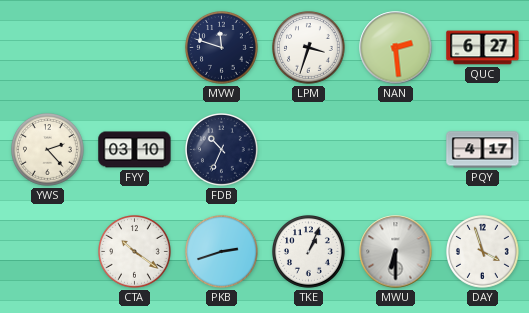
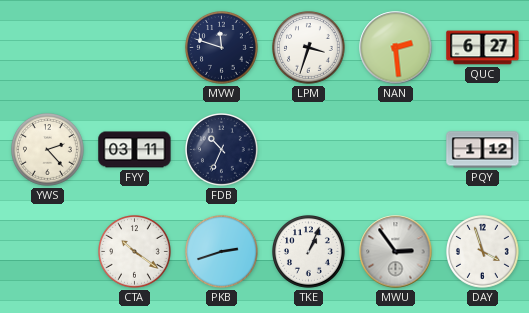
FYY: 03:10 -> 03:11
PQY: 4:17 -> 1:12
MWU: 6:30 -> 2:54
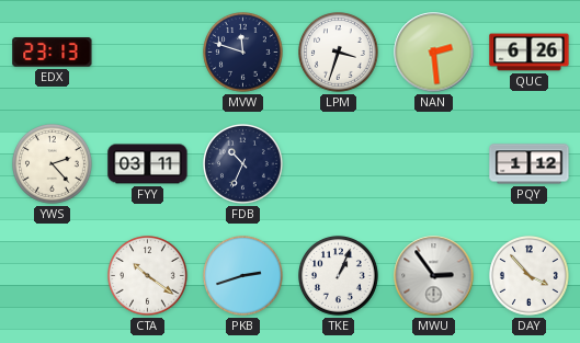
EDX: none -> 23:13
QUC: 6:27 -> 6:26
DAY: 3:57 -> 3:53
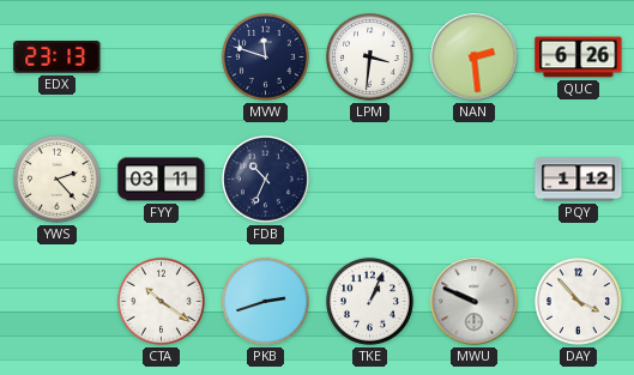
LPM: 3:33 -> 3:31
MWU: 2:54 -> 9:49
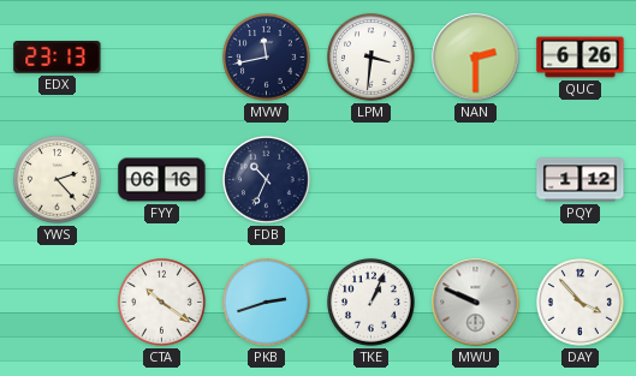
MVW: 11:48 -> 11:43
NAN: 2:29 -> 2:30
FYY: 03:11 -> 06:16
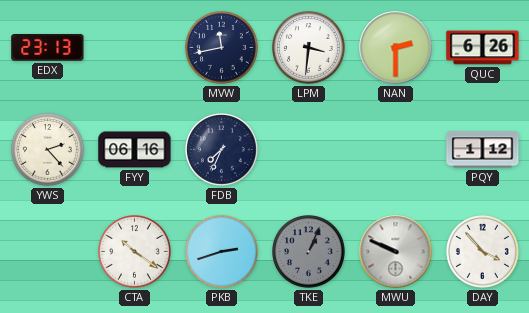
FDB: 10:34 -> 7:34
TKE dial: white -> grey
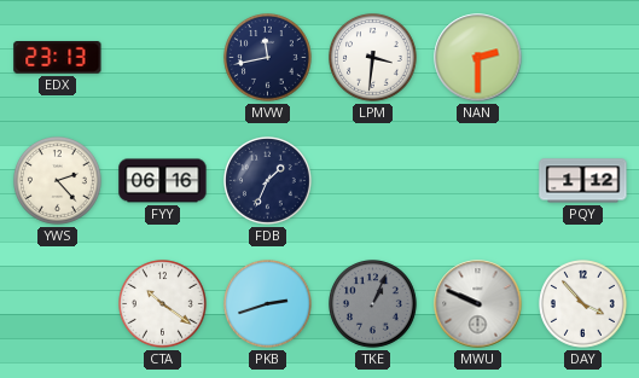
QUC: 6:26 -> none
FDB: 7:34 -> 1:34
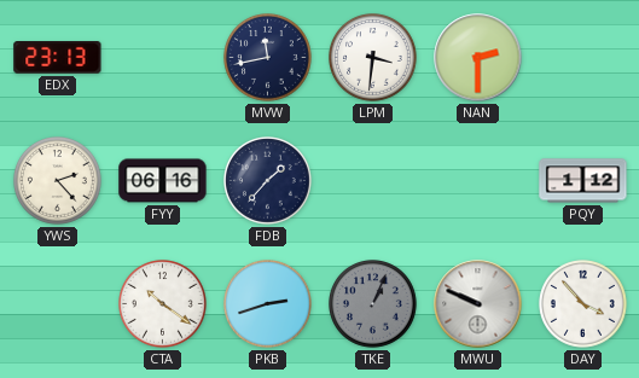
FDB: 1:34 -> 1:37
